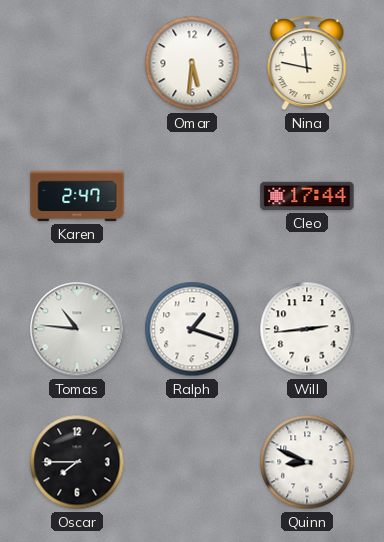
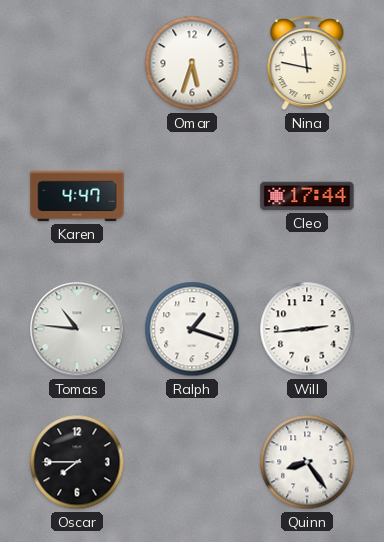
Omar: 5:31 -> 5:33
Karen: 2:47 -> 4:47
Quinn: 8:49 -> 8:24
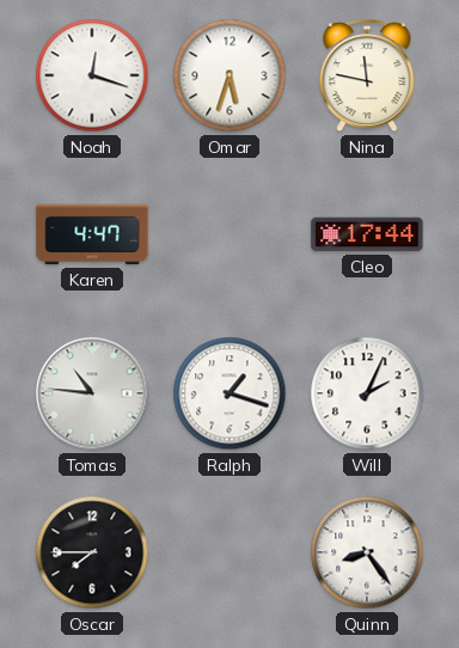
Noah: none -> 12:18
Will: 2:44 -> 2:04
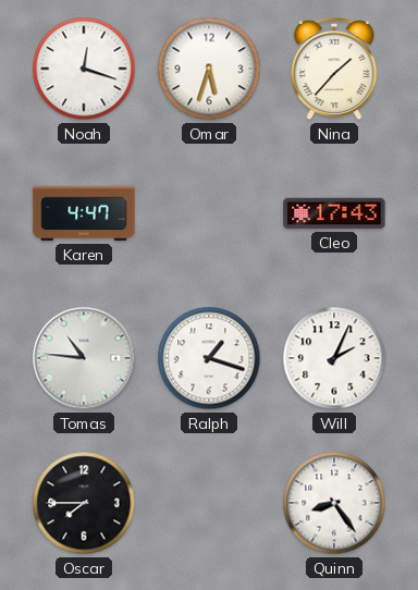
Nina: 11:47 -> 1:37
Cleo: 17:44 -> 17:43
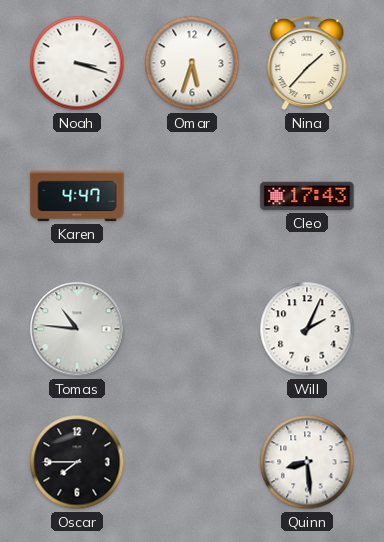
Noah: 12:18 -> 3:18
Ralph: 1:18 -> none
Quinn: 8:24 -> 8:29
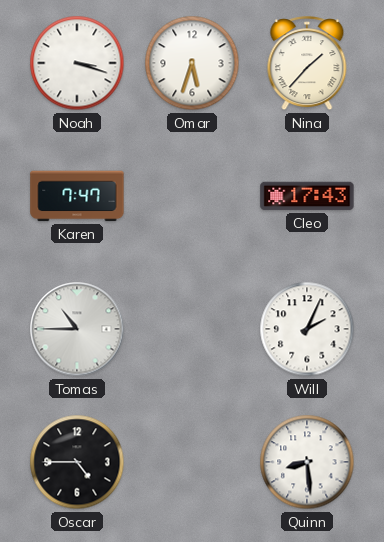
Karen: 4:47 -> 7:47
Tomas: 10:46 -> 10:45
Oscar: 7:45 -> 4:45
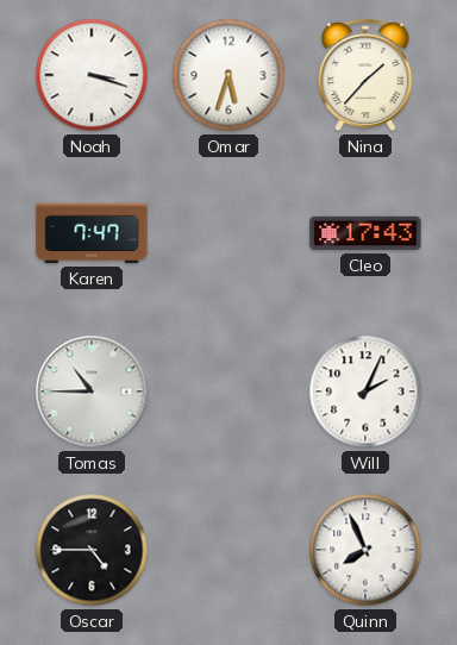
Quinn: 8:29 -> 7:56
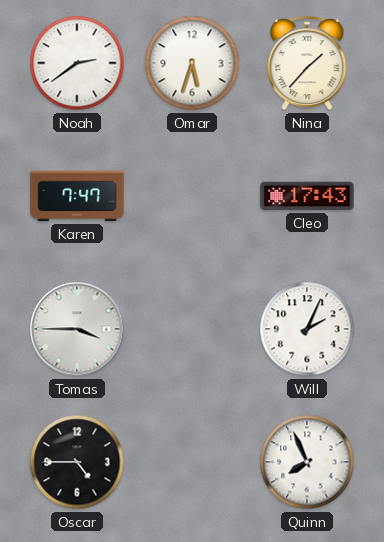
Noah: 3:18 -> 2:39
Tomas: 10:45 -> 3:45
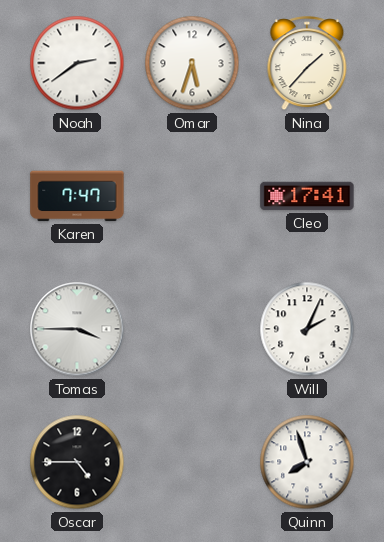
Cleo: 17:43 -> 17:41
Quinn: 7:56 -> 7:57
